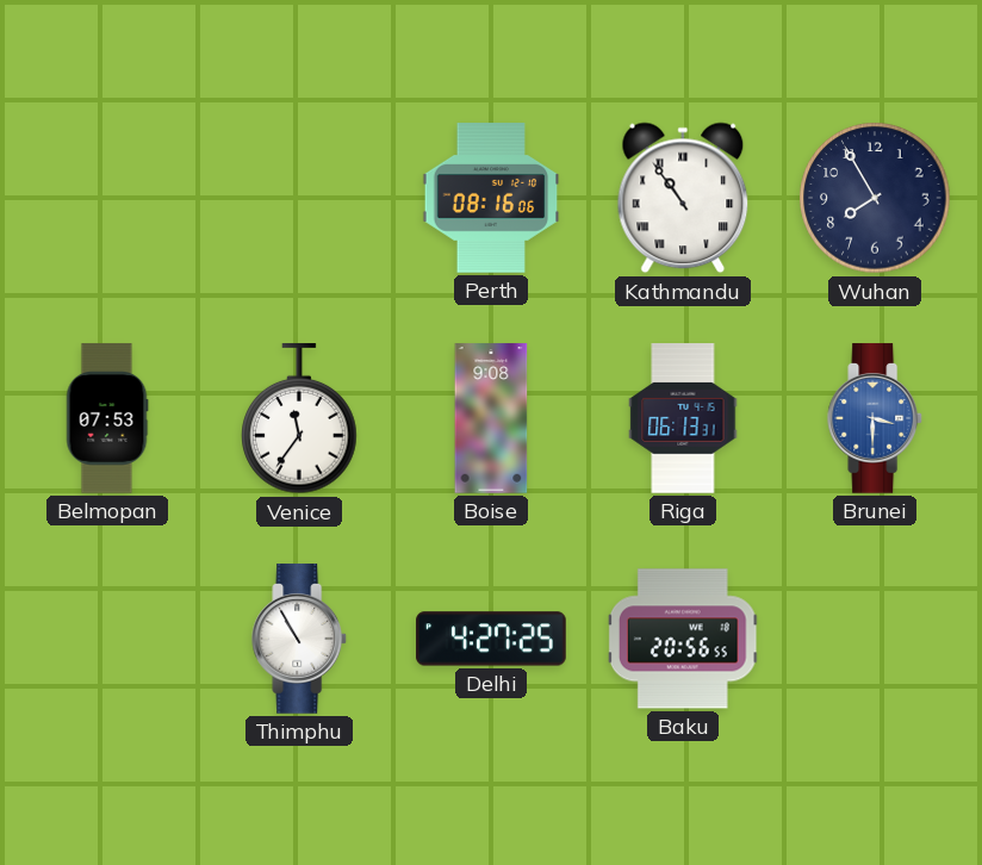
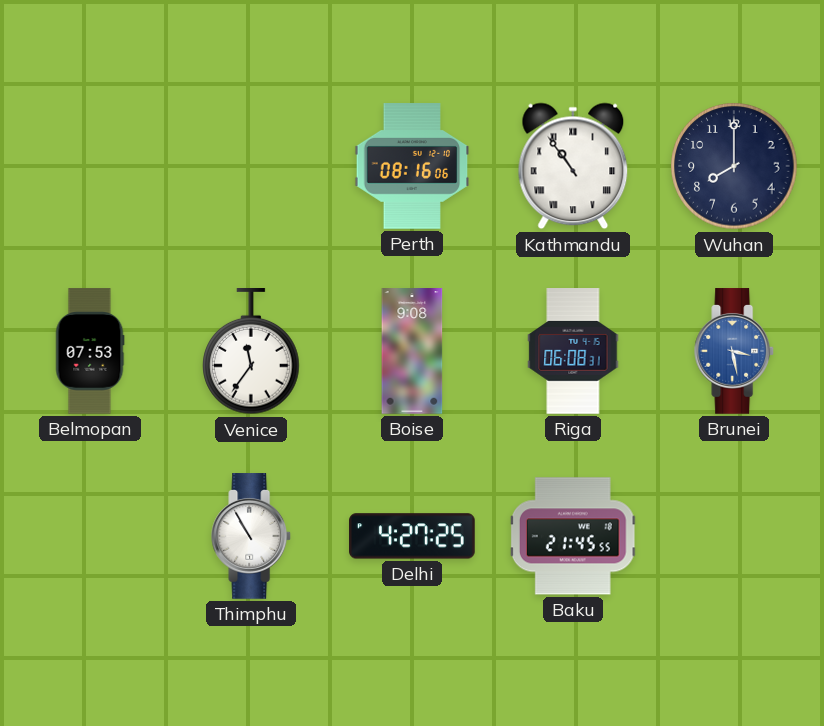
Wuhan: 7:55 -> 8:00
Riga: 06:13 -> 06:08
Brunei: 3:30 -> 3:28
Baku: 20:56 -> 21:45
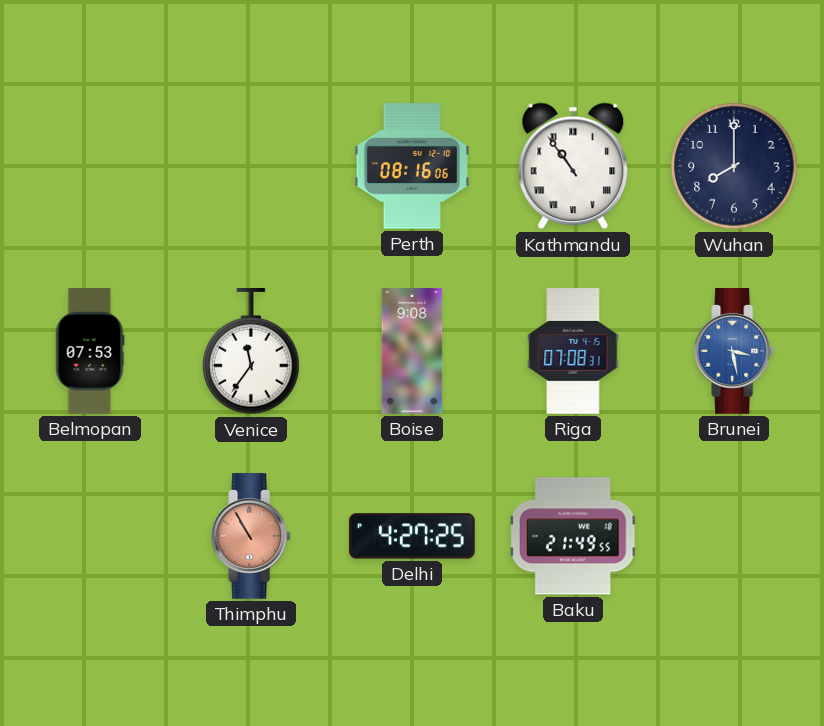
Riga: 06:08 -> 07:08
Thimphu dial: white -> salmon
Baku: 21:45 -> 21:49
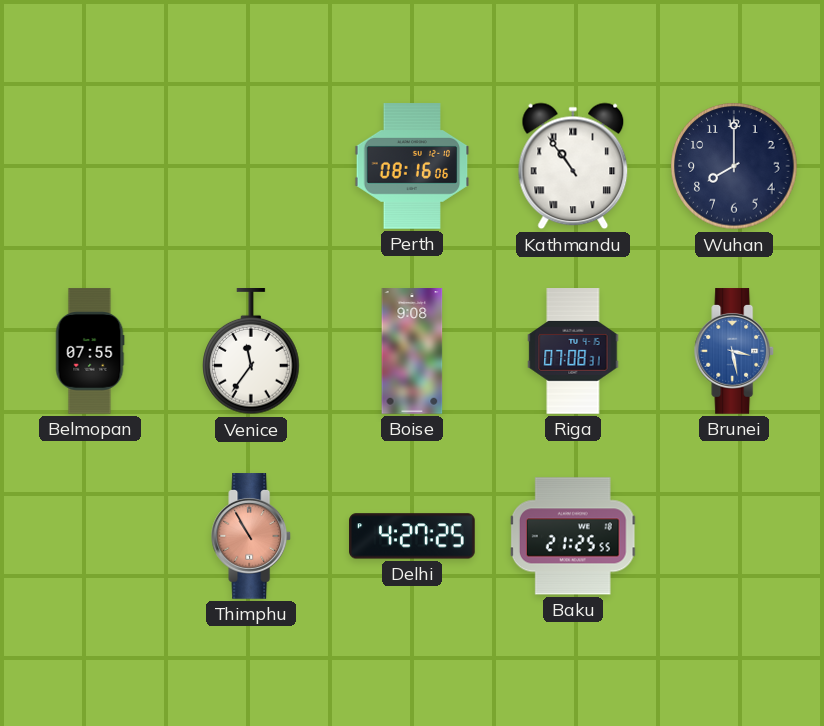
Belmopan: 07:53 -> 07:55
Baku: 21:49 -> 21:25
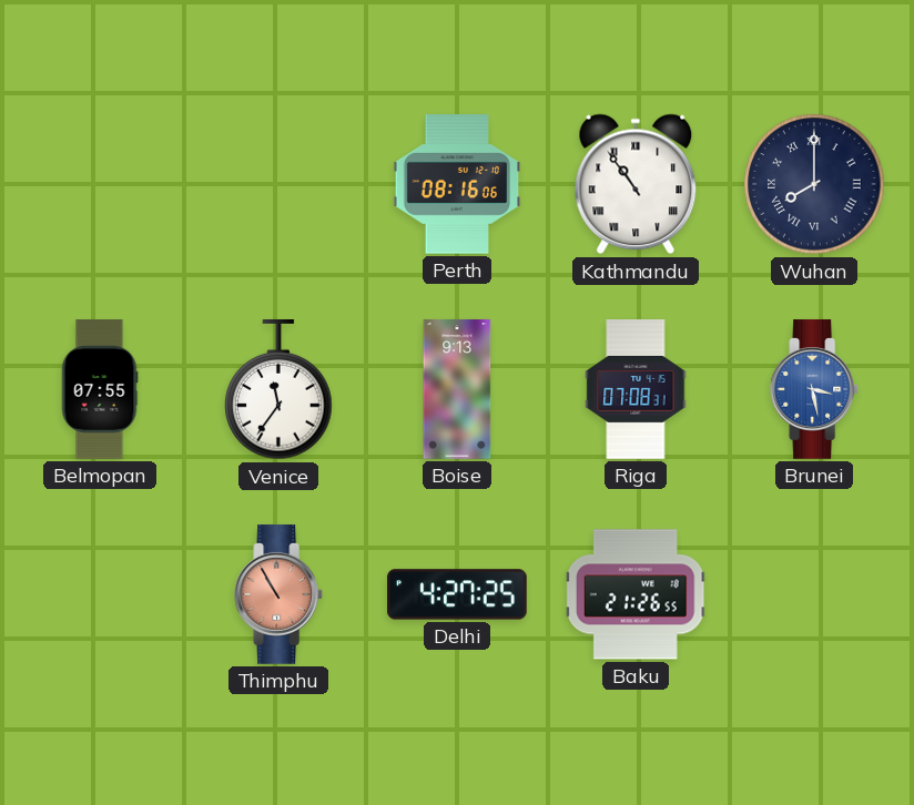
Wuhan numerals: Arabic -> Roman
Boise: 9:08 -> 9:13
Baku: 21:25 -> 21:26
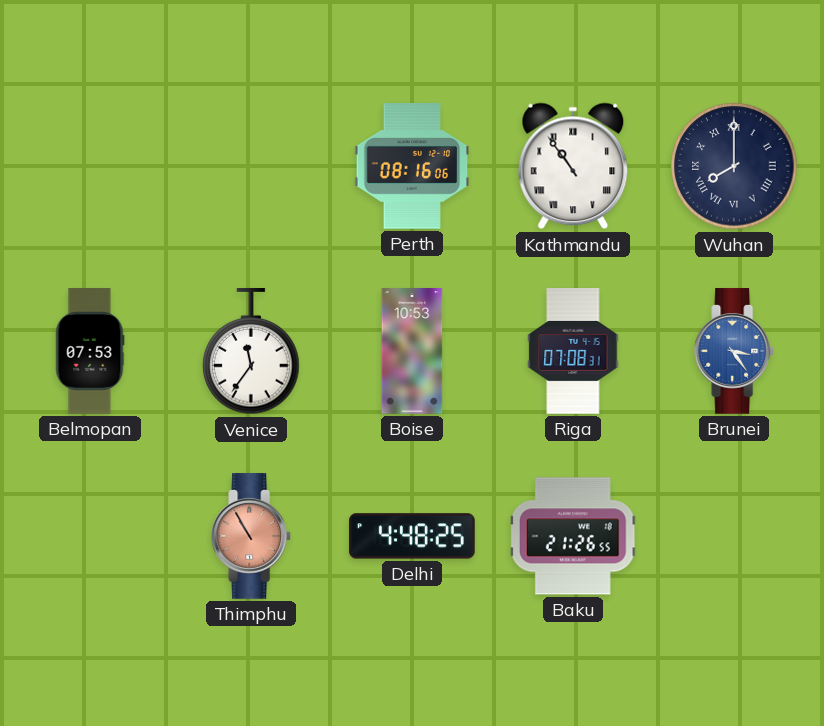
Belmopan: 07:55 -> 07:53
Boise: 9:13 -> 10:53
Brunei: 3:28 -> 3:24
Delhi: 4:27 -> 4:48
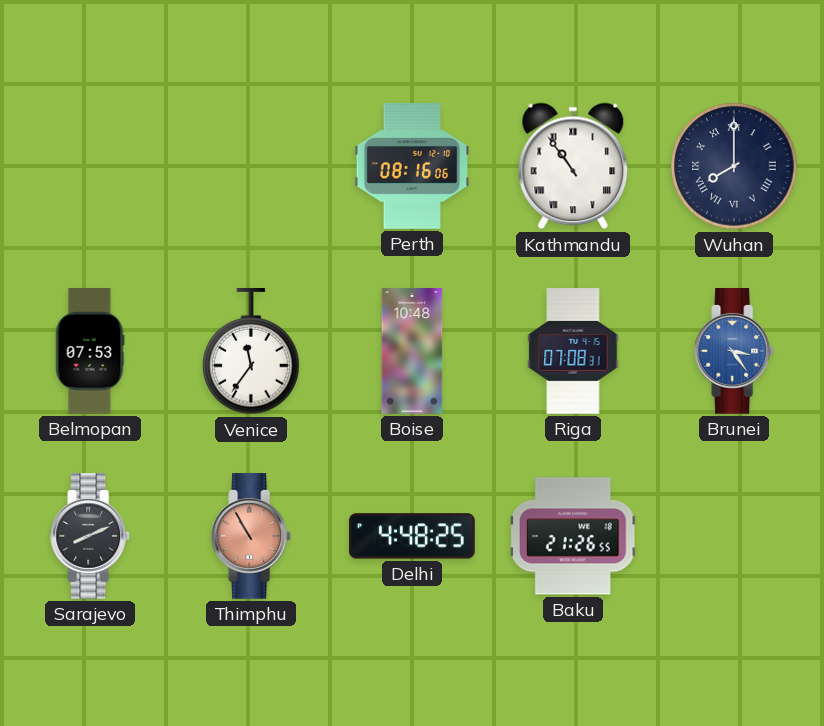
Boise: 10:53 -> 10:48
Sarajevo: none -> 8:11
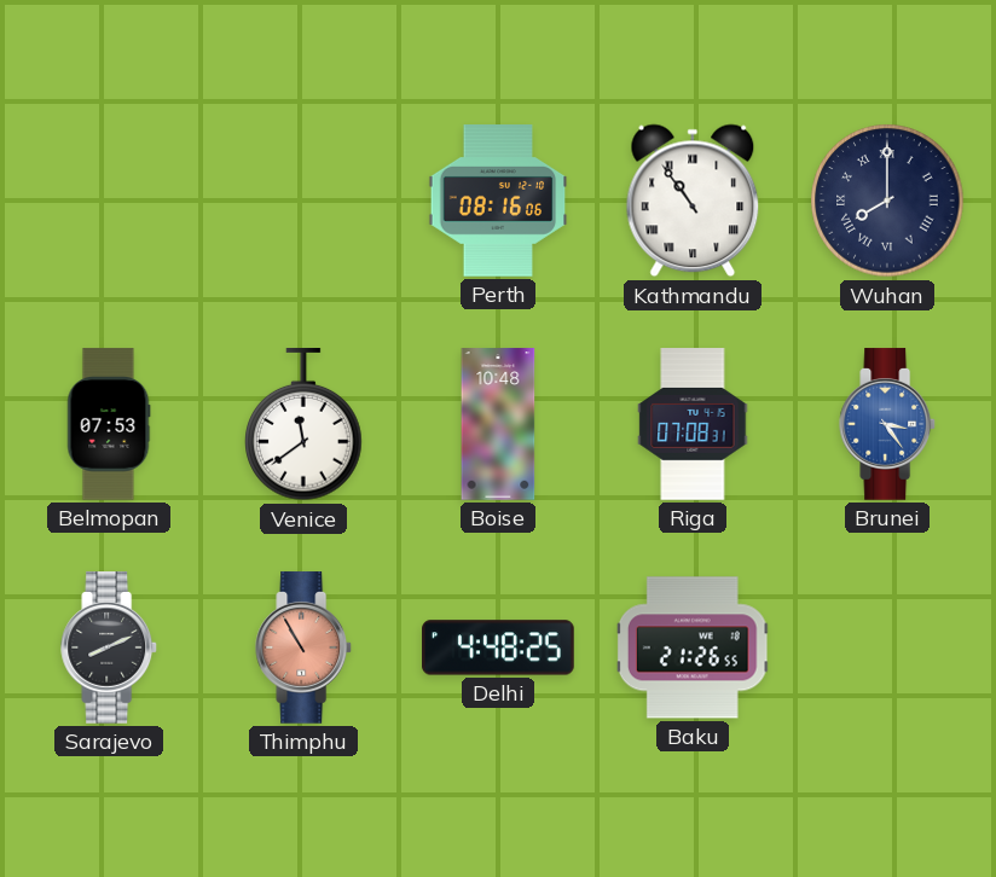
Venice: 11:36 -> 11:39
